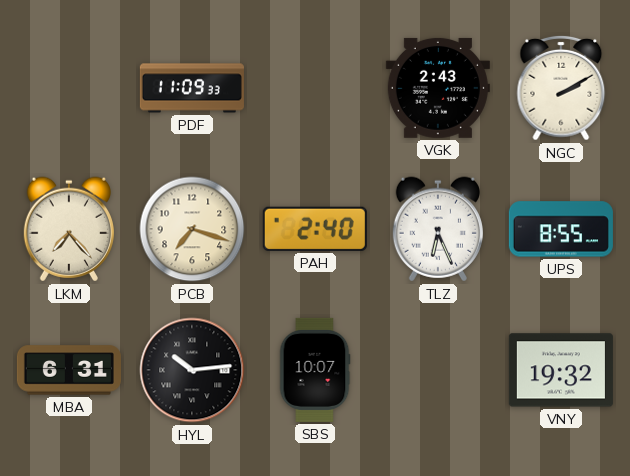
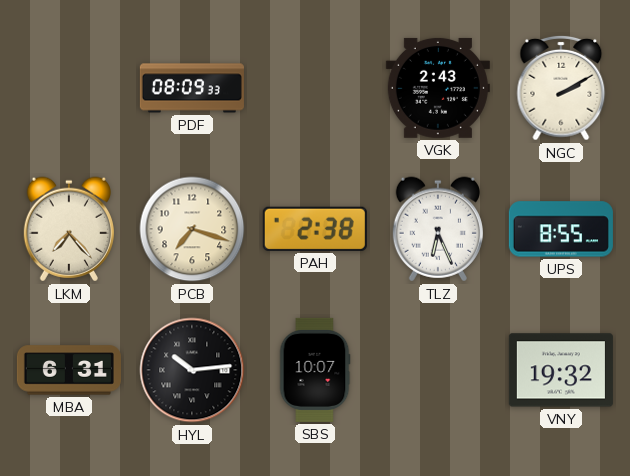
PDF: 11:09 -> 08:09
PAH: 2:40 -> 2:38
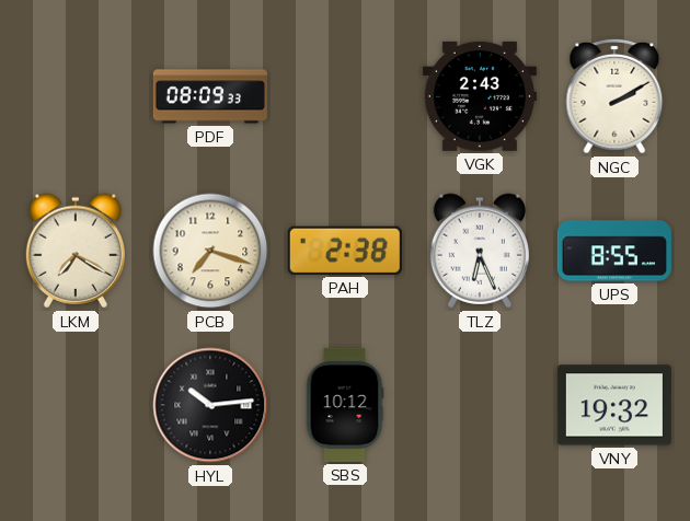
LKM: 7:23 -> 7:20
MBA: 6:31 -> none
SBS: 10:07 -> 10:12
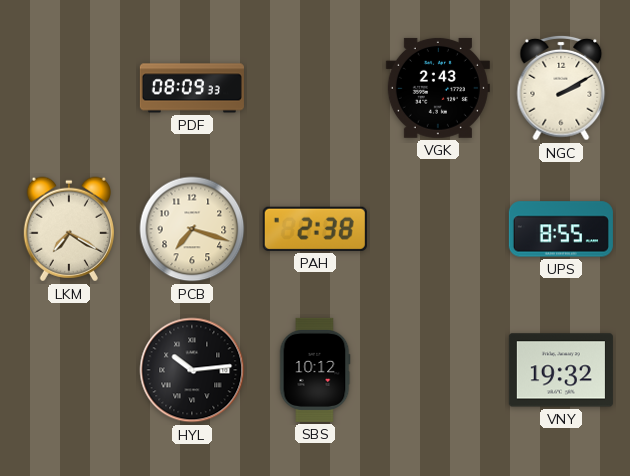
TLZ: 6:26 -> none
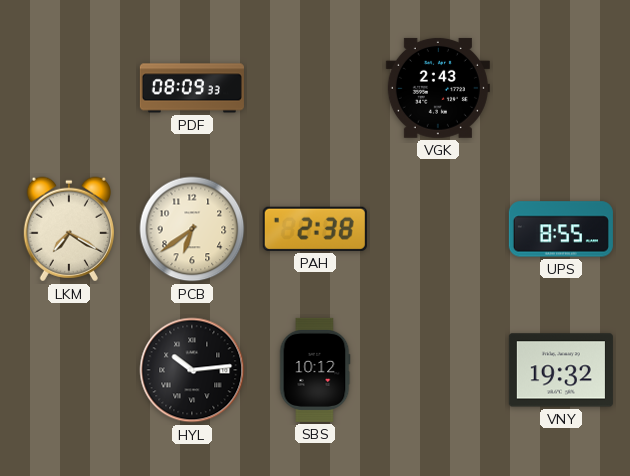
NGC: 2:10 -> none
PCB: 7:18 -> 6:39
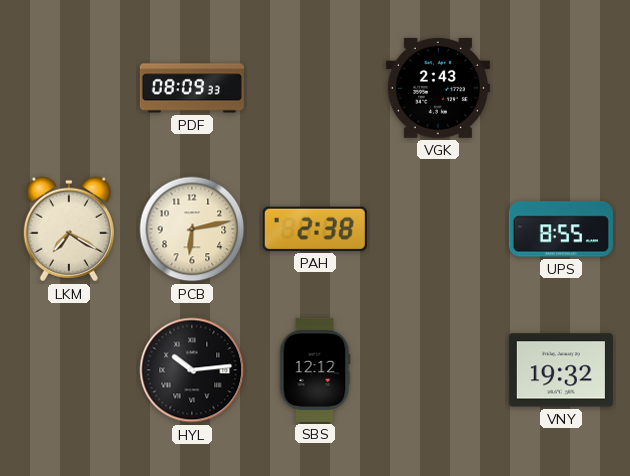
PCB: 6:39 -> 6:13
SBS: 10:12 -> 12:12
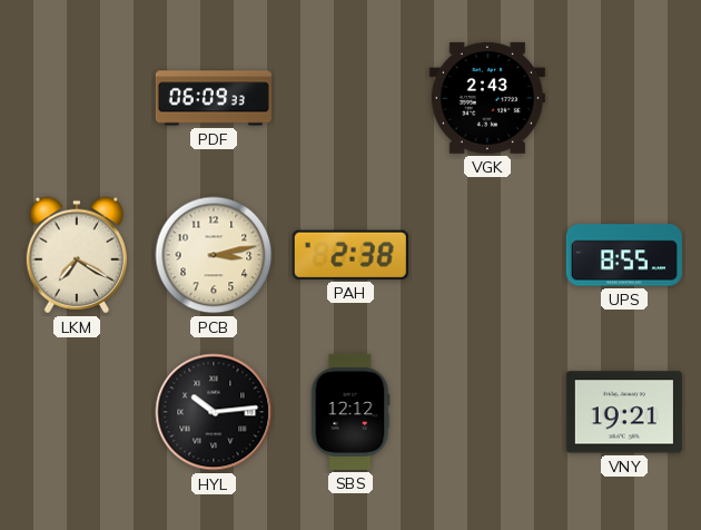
PDF: 08:09 -> 06:09
PCB: 6:13 -> 3:13
VNY: 19:32 -> 19:21
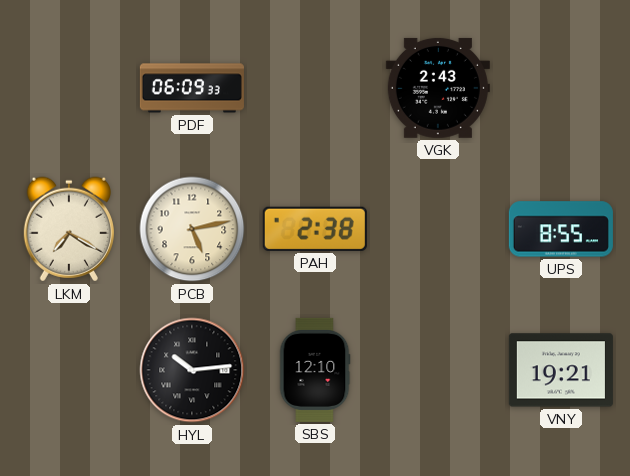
PCB: 3:13 -> 5:13
SBS: 12:12 -> 12:10
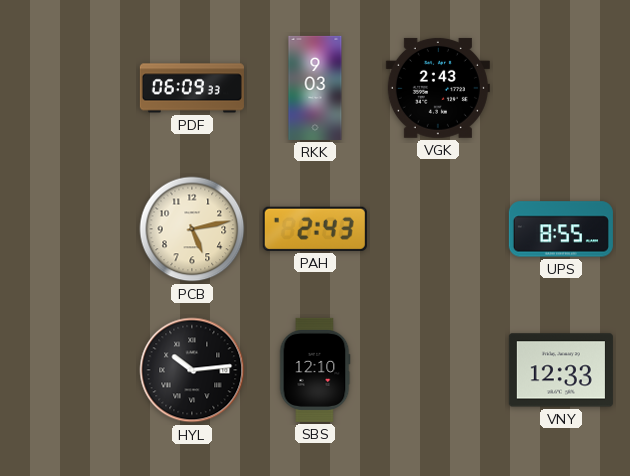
RKK: none -> 9:03
LKM: 7:20 -> none
PAH: 2:38 -> 2:43
VNY: 19:21 -> 12:33
